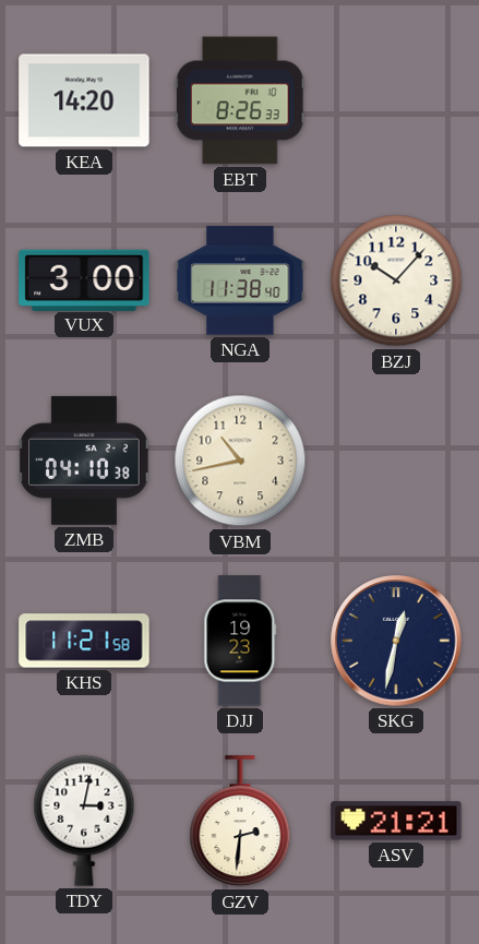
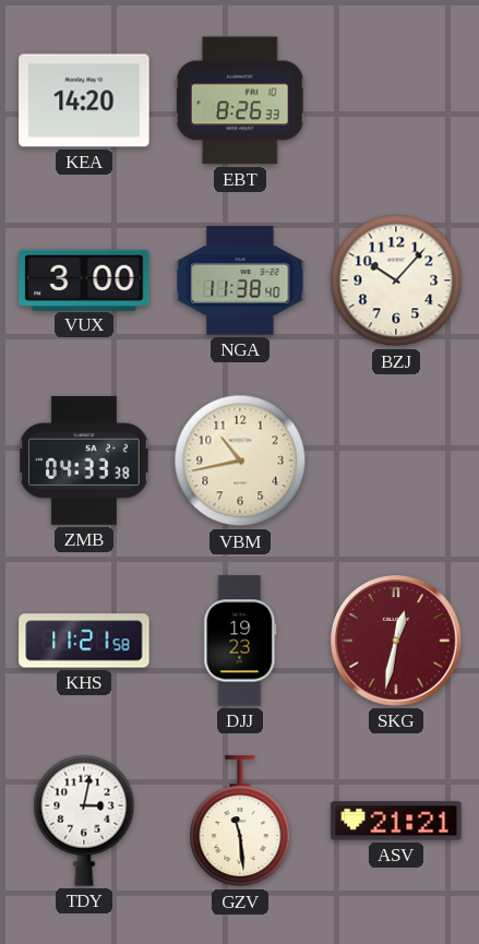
ZMB: 04:10 -> 04:33
SKG dial: navy -> burgundy
GZV: 2:31 -> 11:29
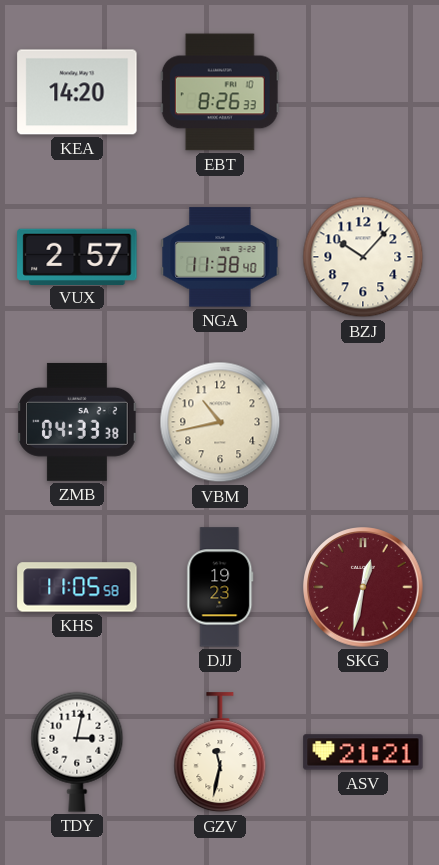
VUX: 3:00 -> 2:57
KHS: 11:21 -> 11:05
GZV: 11:29 -> 11:32
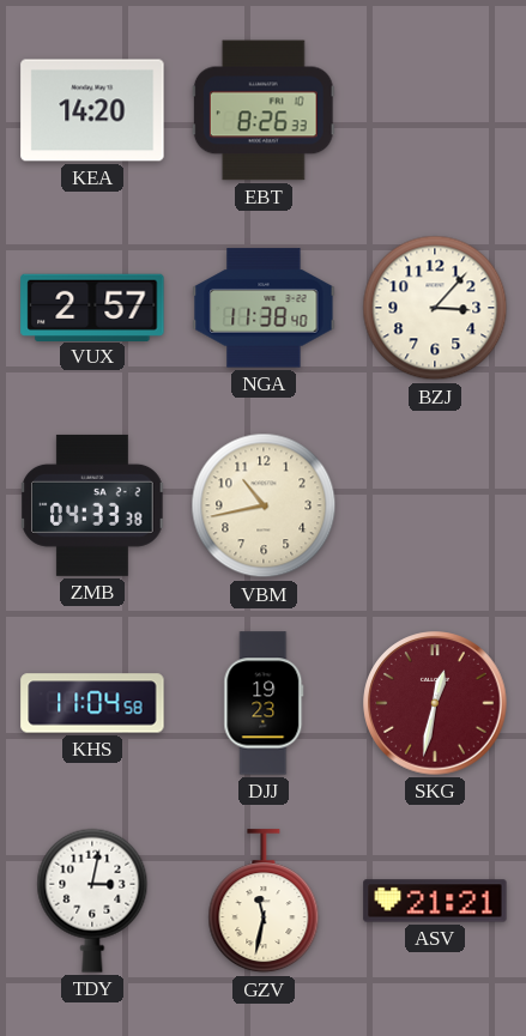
BZJ: 10:07 -> 3:07
KHS: 11:05 -> 11:04
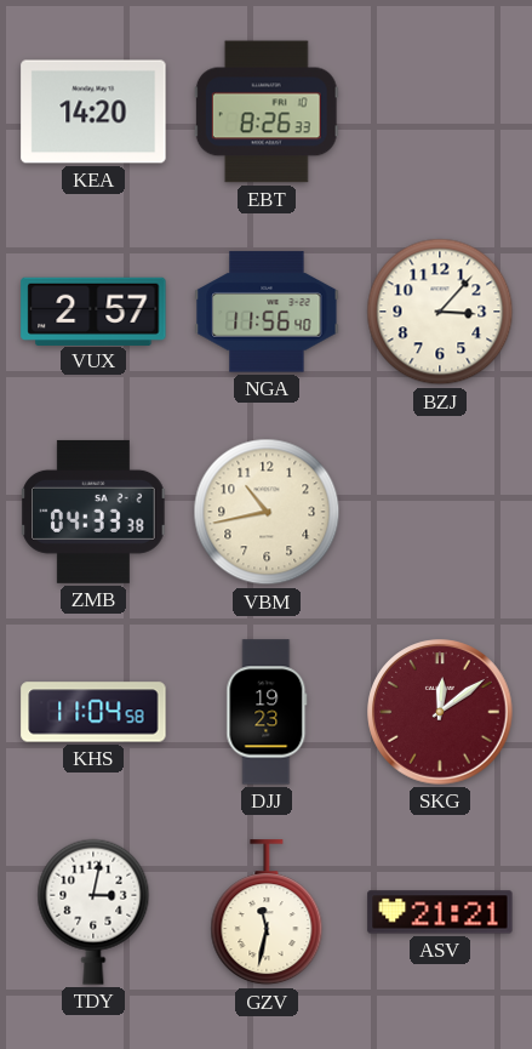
NGA: 11:38 -> 11:56
SKG: 12:32 -> 12:09
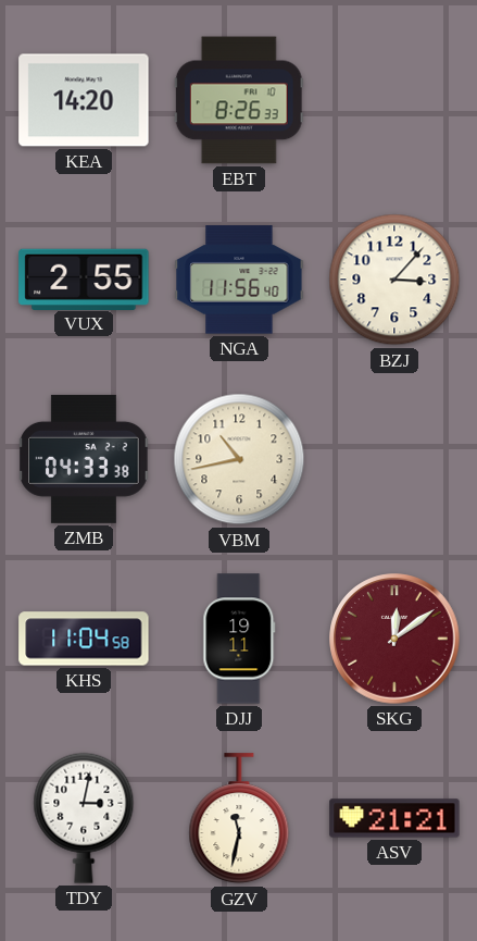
VUX: 2:57 -> 2:55
DJJ: 19:23 -> 19:11
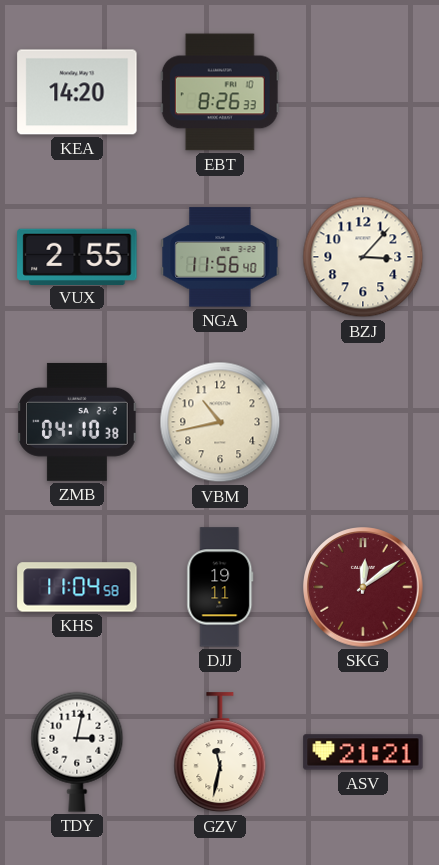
ZMB: 04:33 -> 04:10
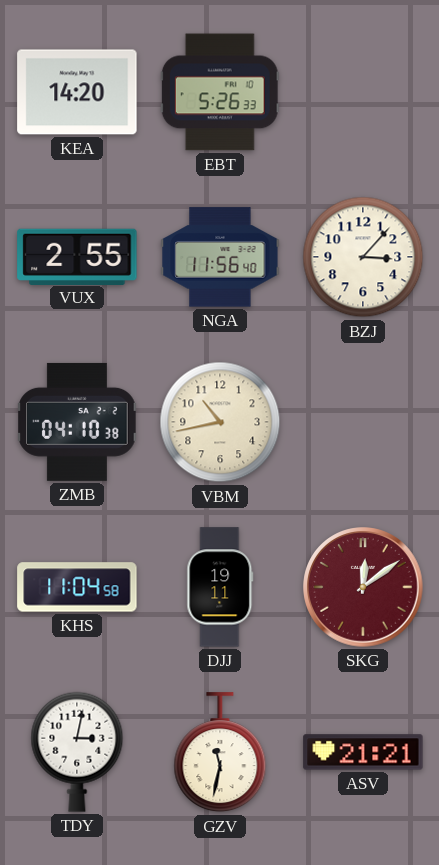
EBT: 8:26 -> 5:26
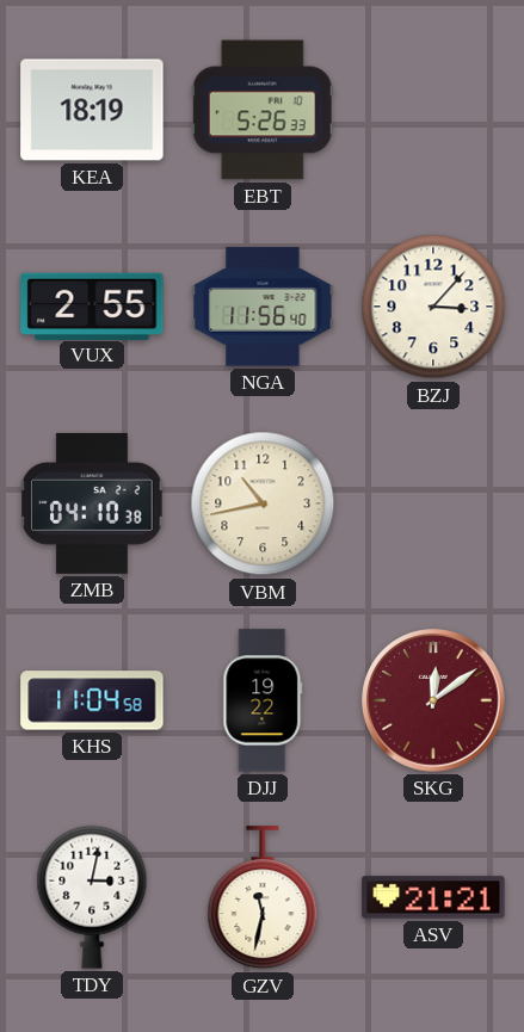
KEA: 14:20 -> 18:19
DJJ: 19:11 -> 19:22
